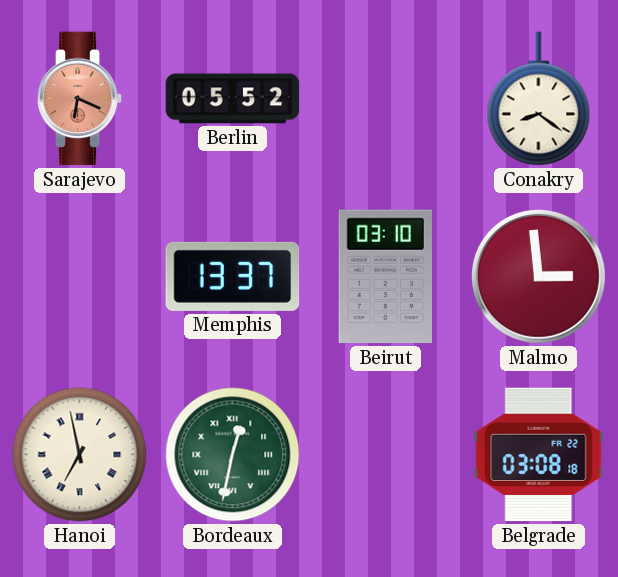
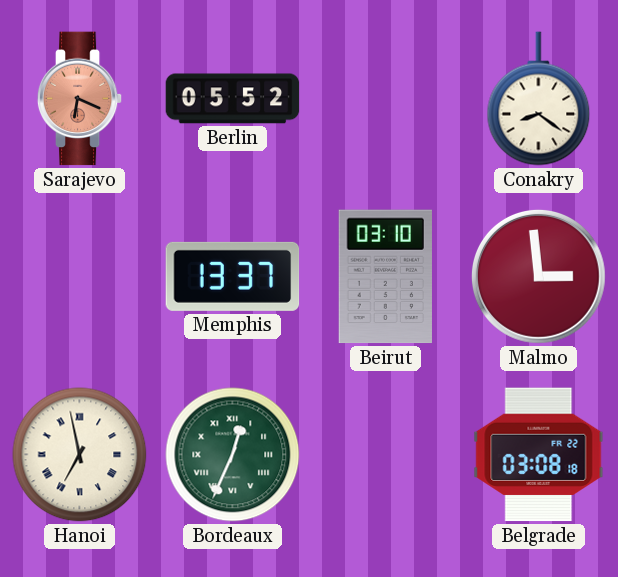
Bordeaux: 12:32 -> 12:34
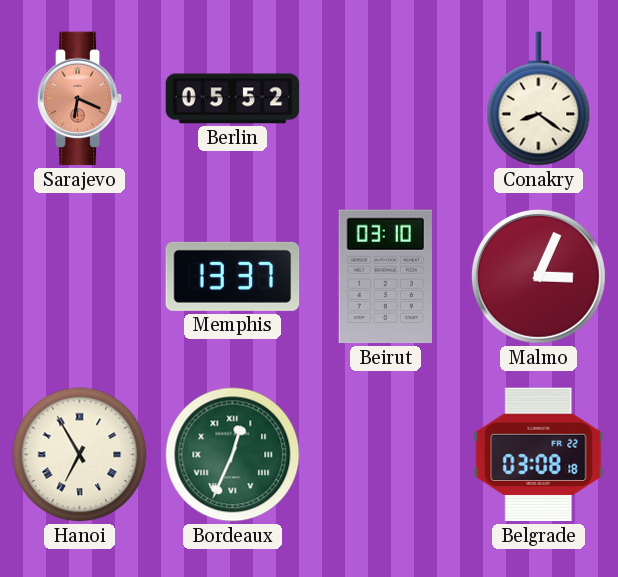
Malmo: 2:59 -> 3:04
Hanoi: 6:58 -> 6:55
